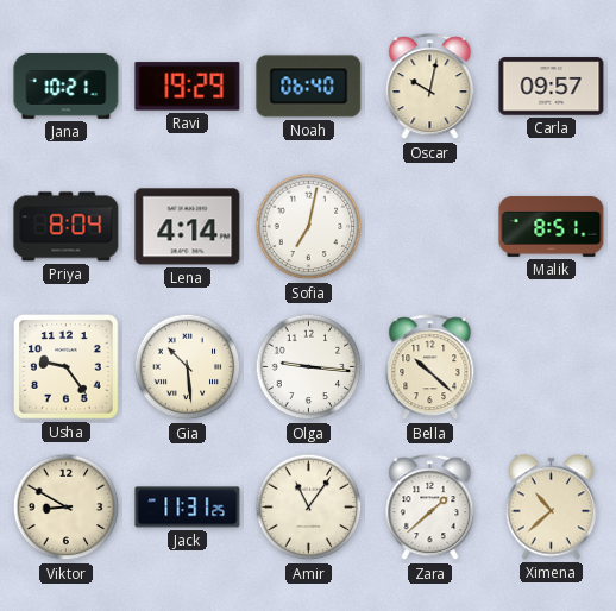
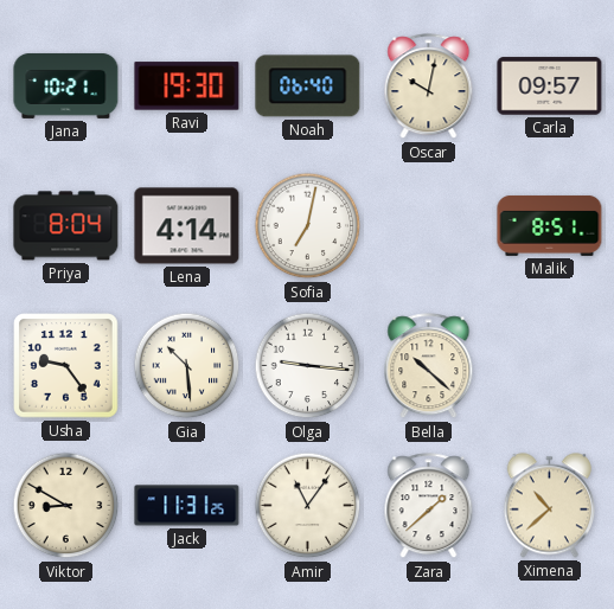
Ravi: 19:29 -> 19:30
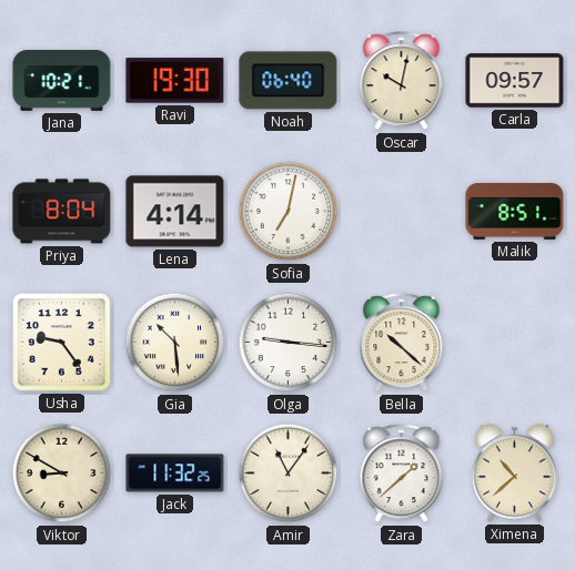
Jack: 11:31 -> 11:32
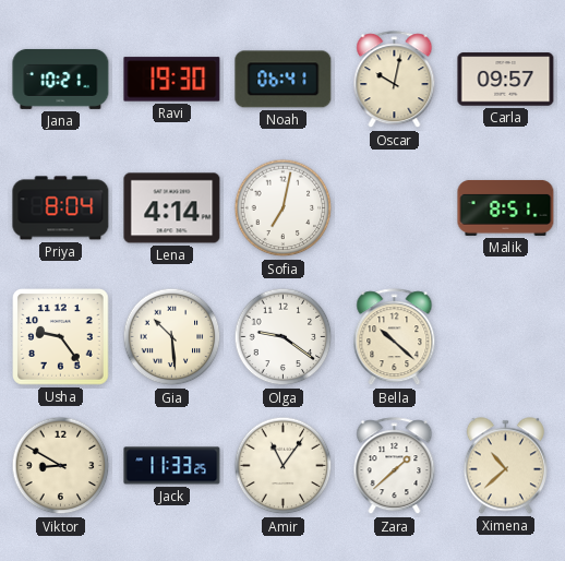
Noah: 06:40 -> 06:41
Olga: 9:16 -> 9:21
Jack: 11:32 -> 11:33
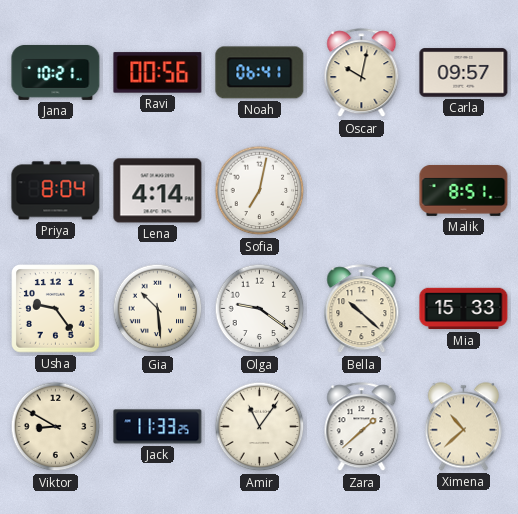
Ravi: 19:30 -> 00:56
Mia: none -> 15:33
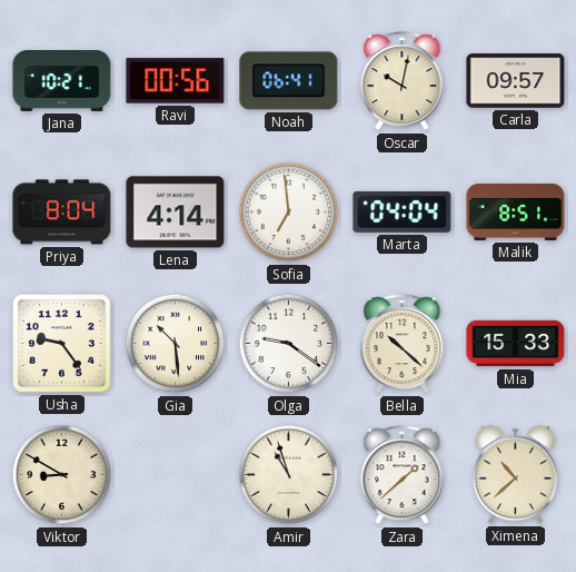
Sofia: 7:02 -> 6:59
Marta: none -> 04:04
Jack: 11:33 -> none
Amir: 11:06 -> 10:57
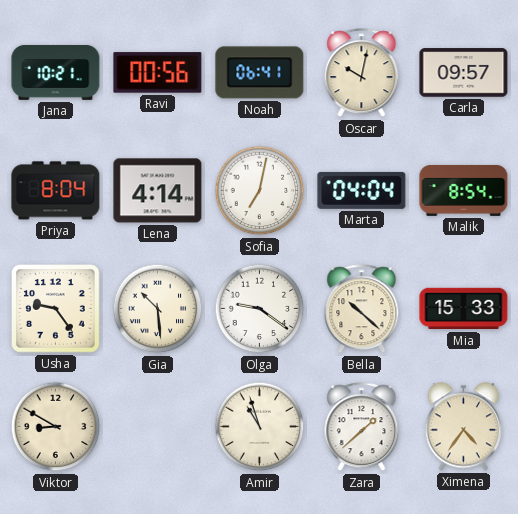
Sofia: 6:59 -> 7:02
Malik: 8:51 -> 8:54
Ximena: 10:38 -> 4:36
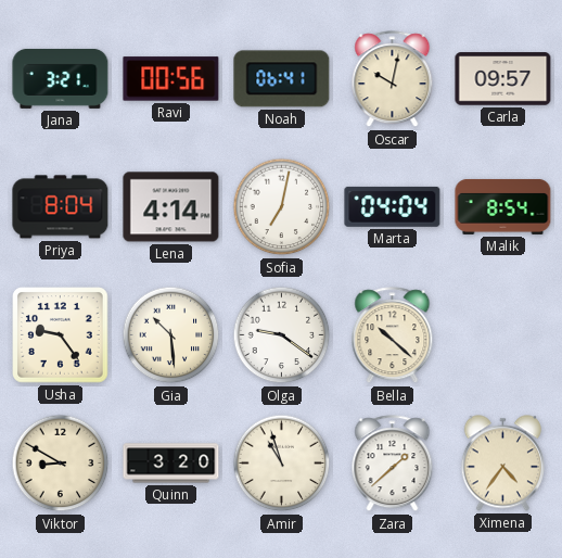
Jana: 10:21 -> 3:21
Mia: 15:33 -> none
Quinn: none -> 3:20
